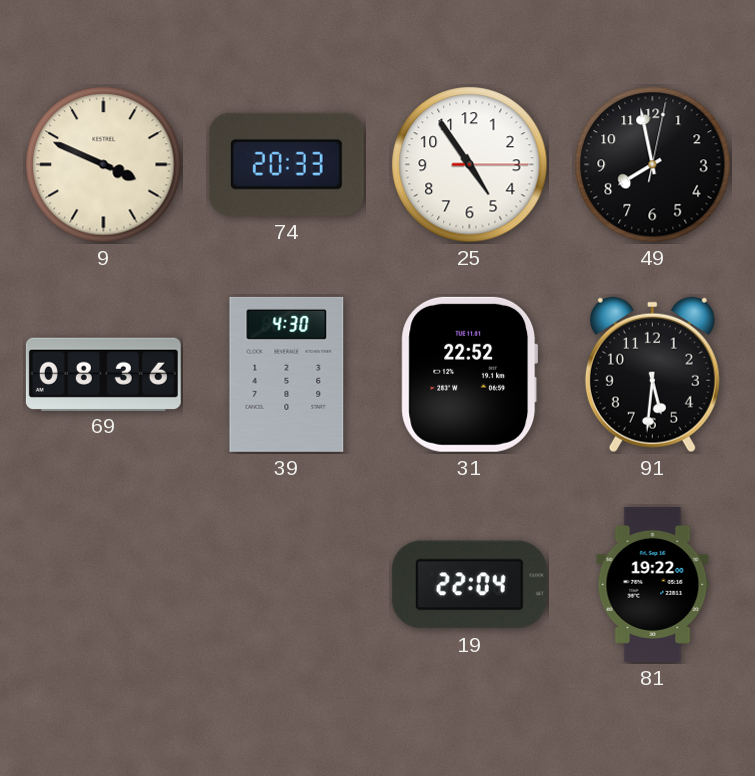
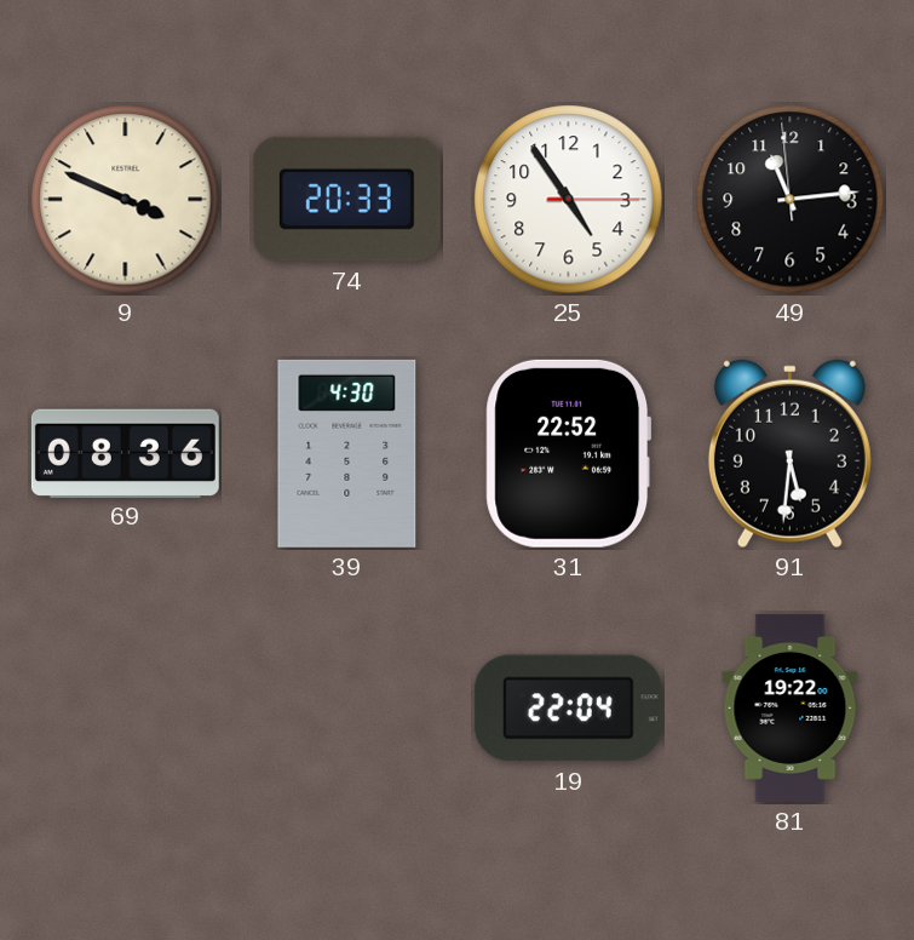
49: 7:58 -> 11:13
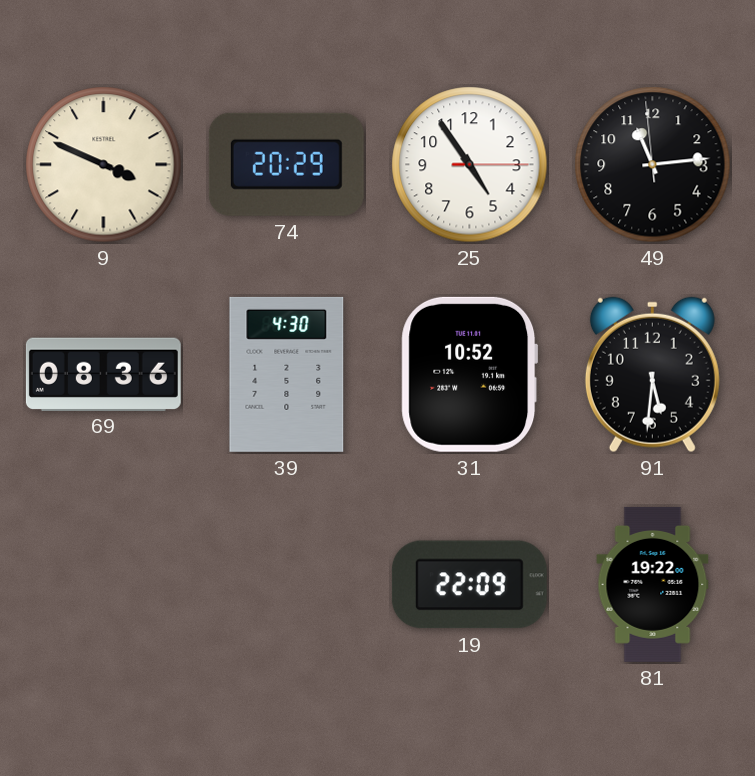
74: 20:33 -> 20:29
31: 22:52 -> 10:52
19: 22:04 -> 22:09
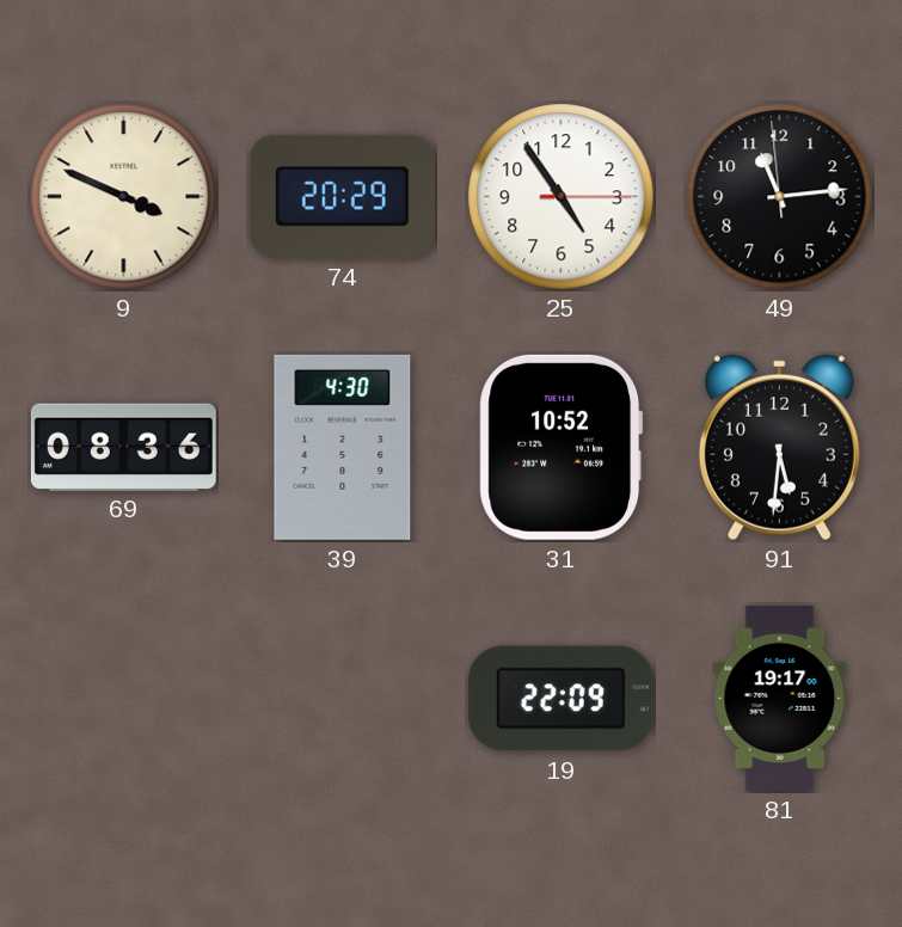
81: 19:22 -> 19:17
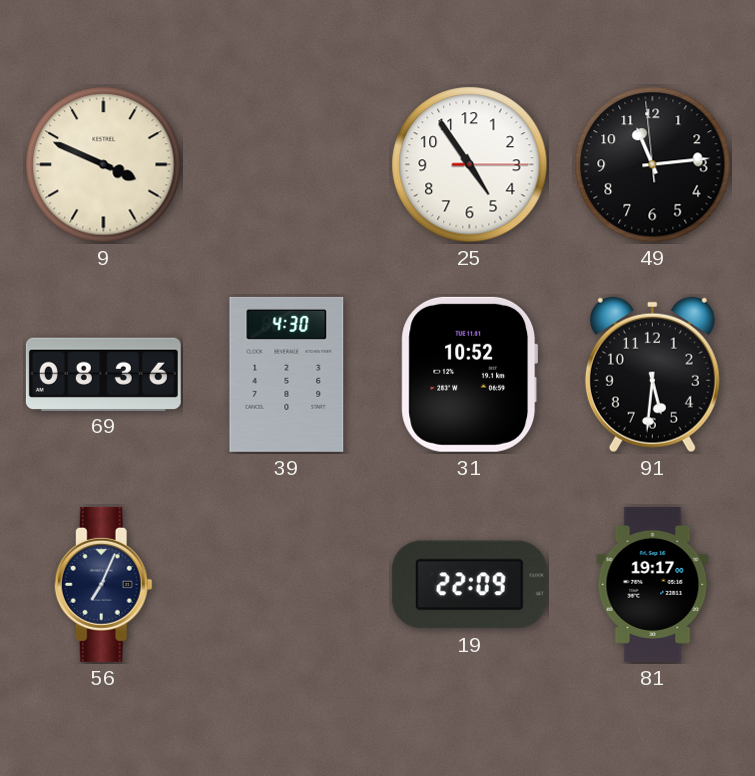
74: 20:29 -> none
56: none -> 7:04
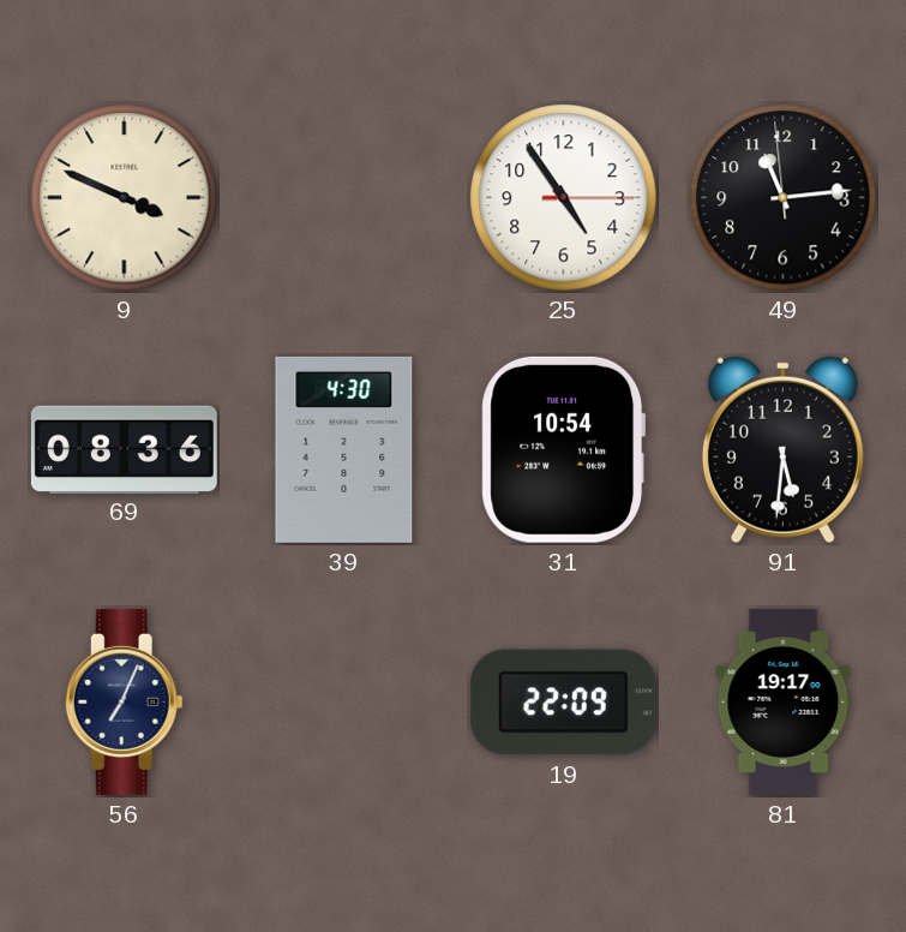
31: 10:52 -> 10:54
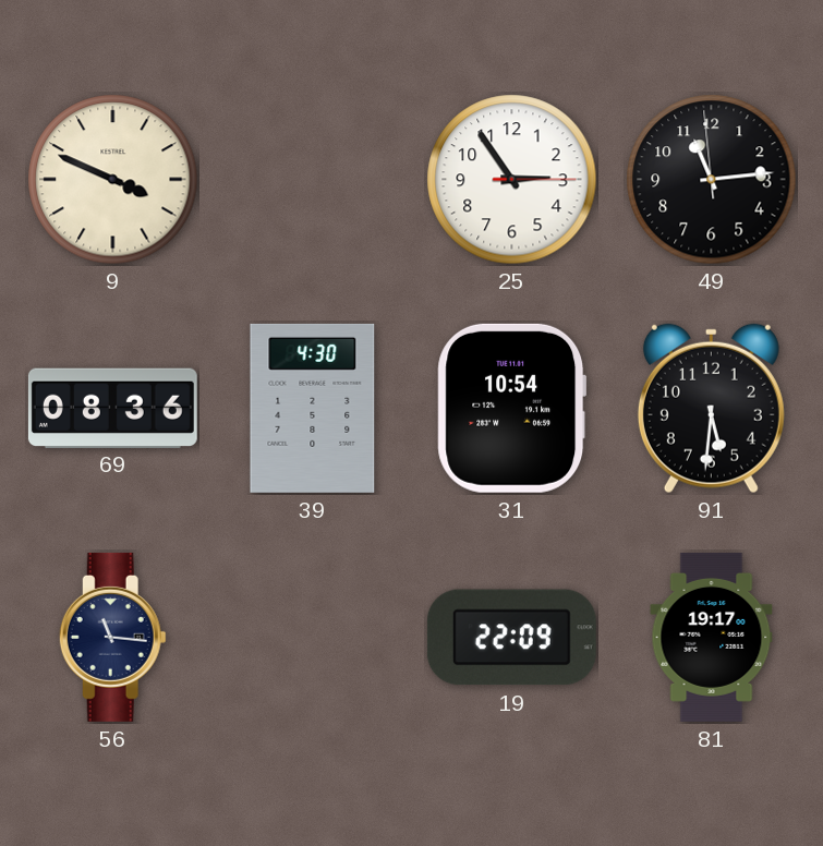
25: 4:54 -> 2:54
56: 7:04 -> 11:16
